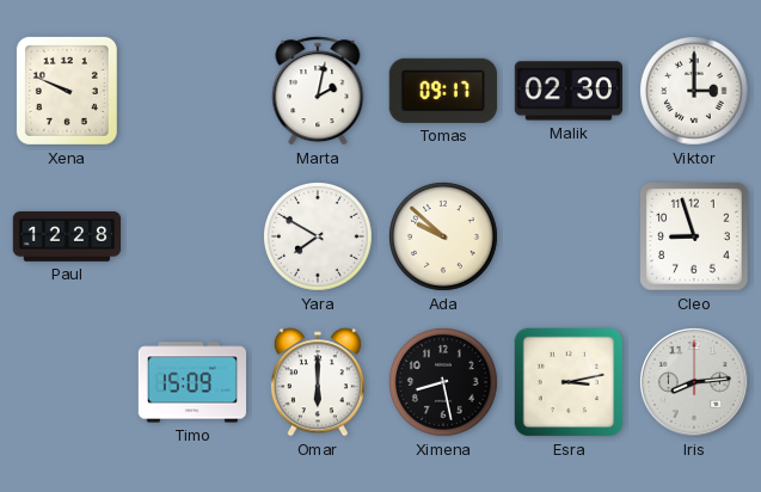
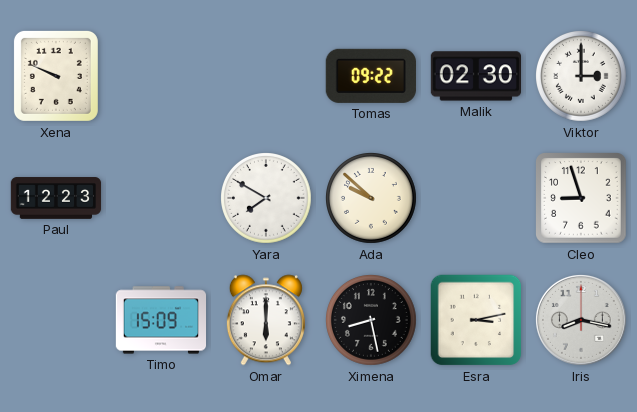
Marta: 2:02 -> none
Tomas: 09:17 -> 09:22
Paul: 12:28 -> 12:23
Iris: 8:14 -> 8:17
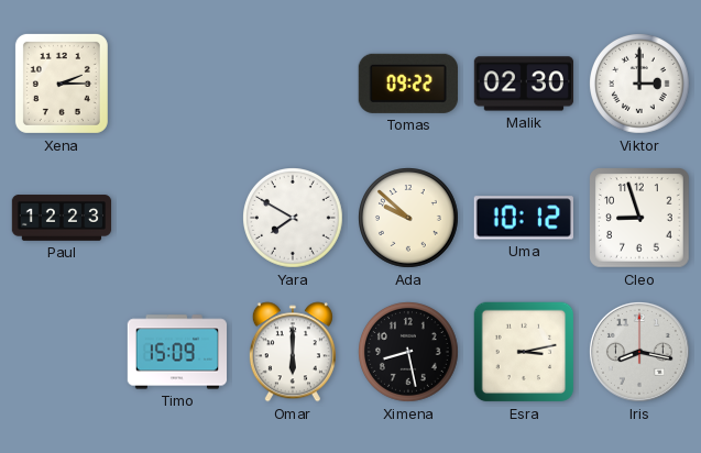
Xena: 9:49 -> 2:15
Uma: none -> 10:12
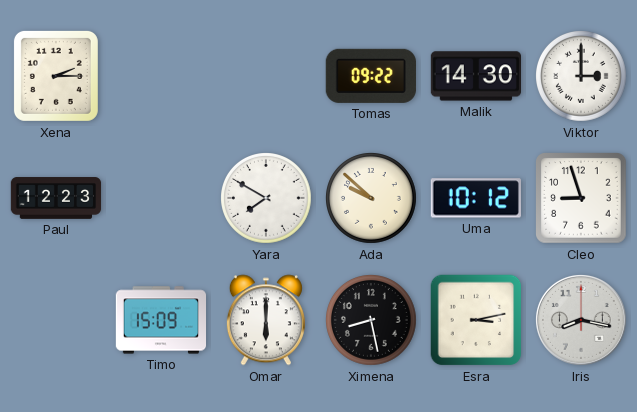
Malik: 02:30 -> 14:30
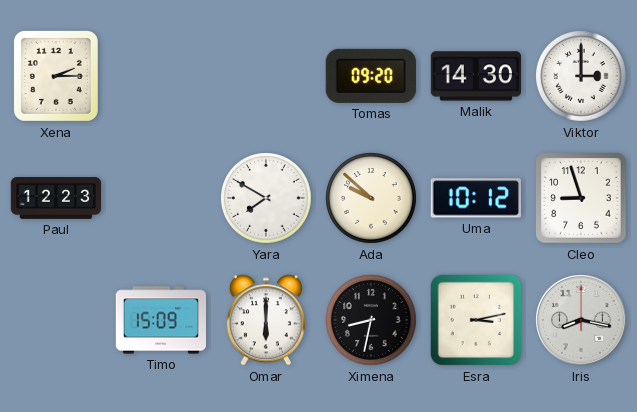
Tomas: 09:22 -> 09:20
Ximena: 8:28 -> 8:32
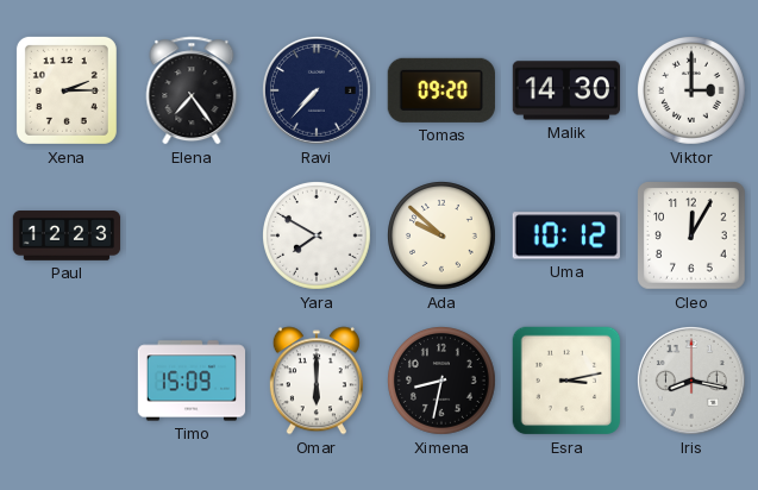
Elena: none -> 7:24
Ravi: none -> 7:37
Cleo: 8:57 -> 12:05
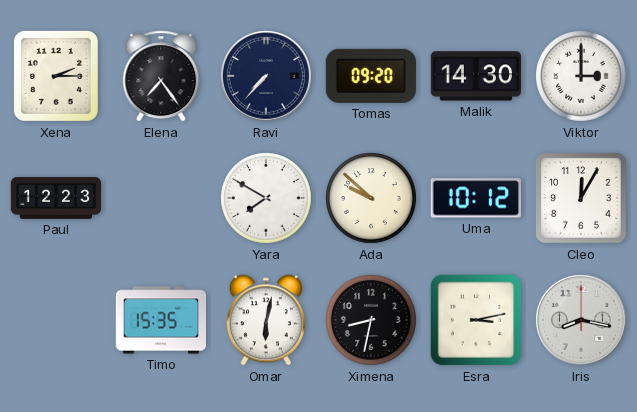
Timo: 15:09 -> 15:35
Omar: 6:00 -> 6:02
